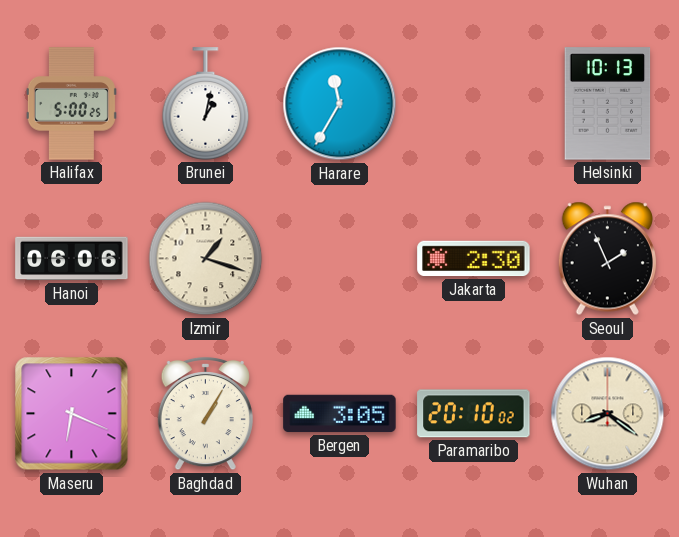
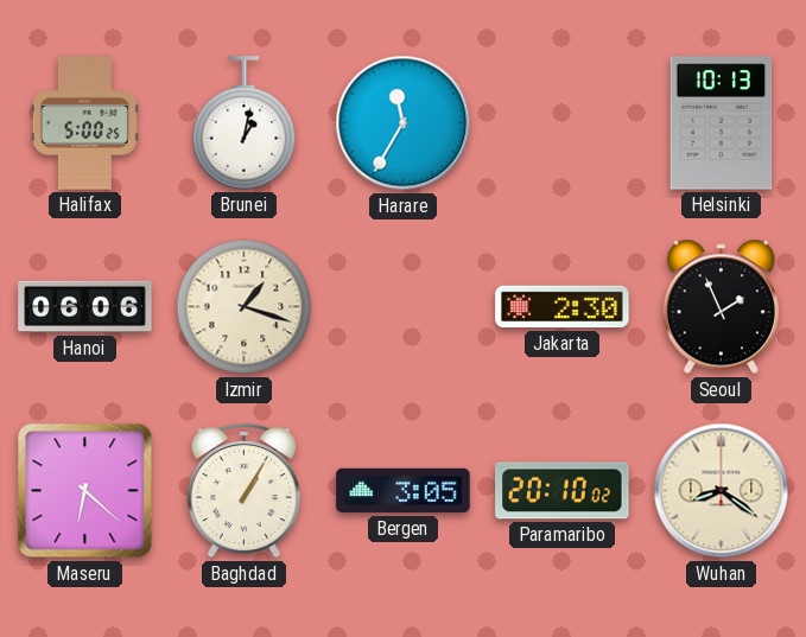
Maseru: 6:19 -> 6:22
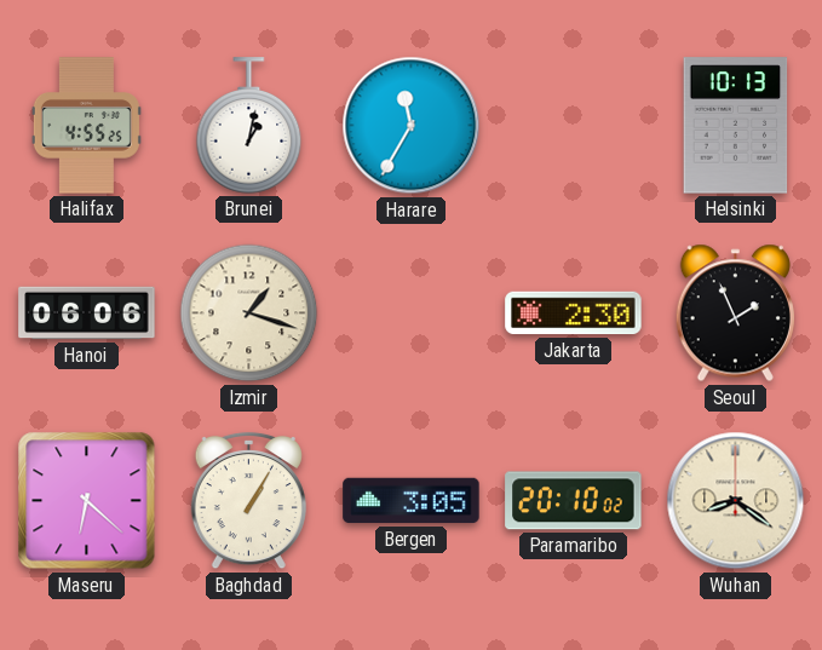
Halifax: 5:00 -> 4:55
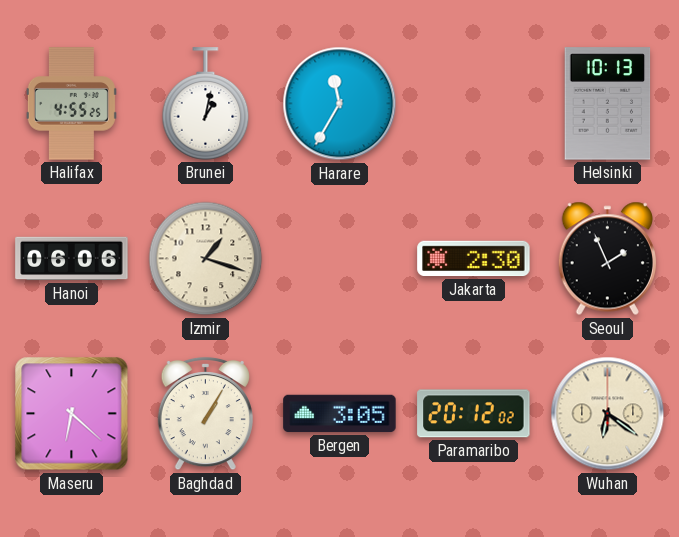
Paramaribo: 20:10 -> 20:12
Wuhan: 8:21 -> 6:21
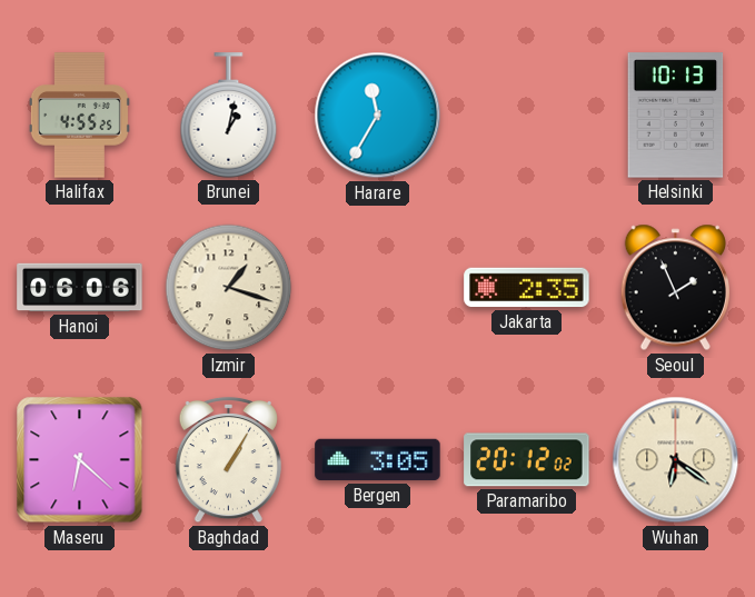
Jakarta: 2:30 -> 2:35
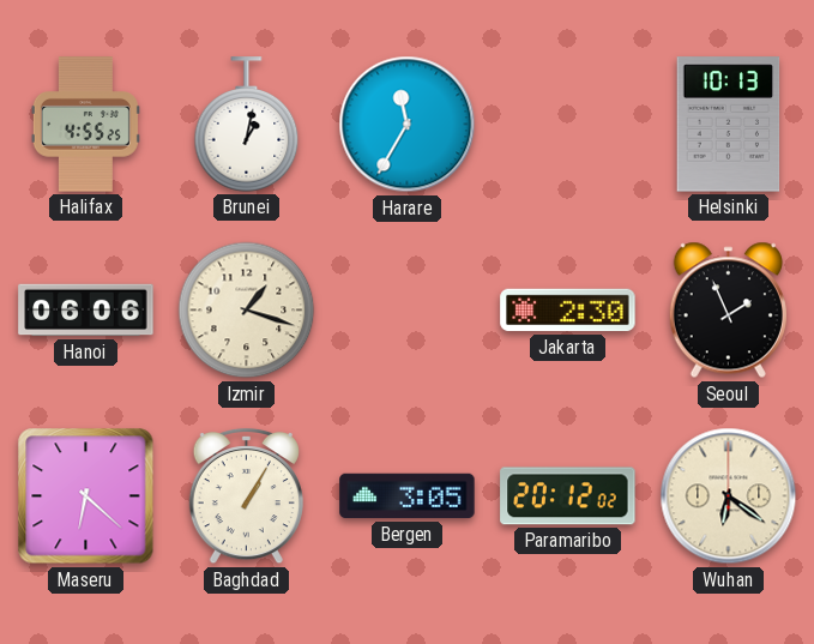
Jakarta: 2:35 -> 2:30
